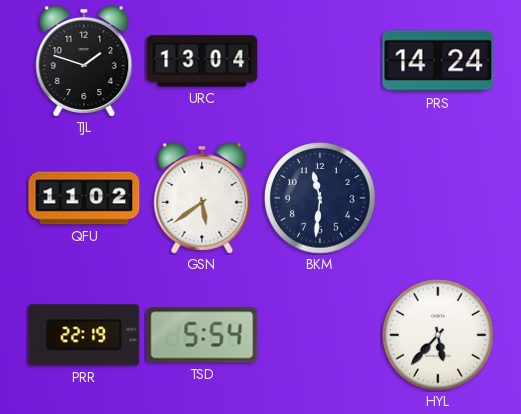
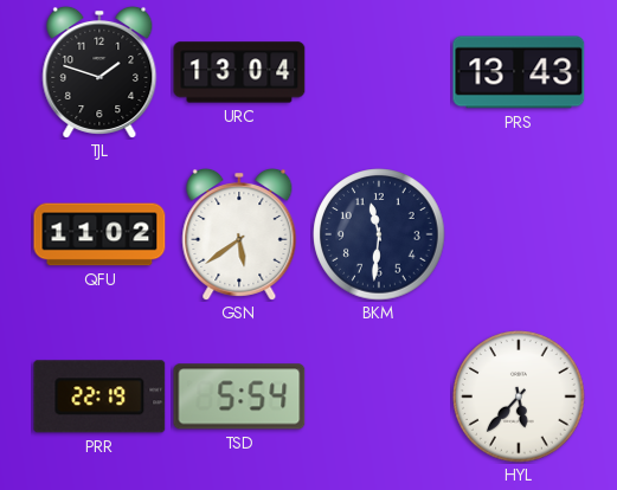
PRS: 14:24 -> 13:43
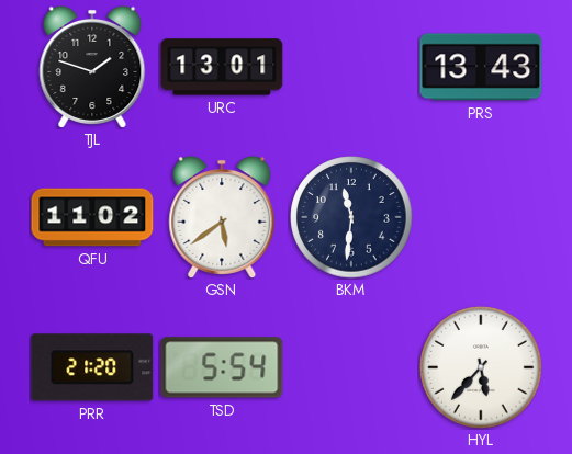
URC: 13:04 -> 13:01
PRR: 22:19 -> 21:20
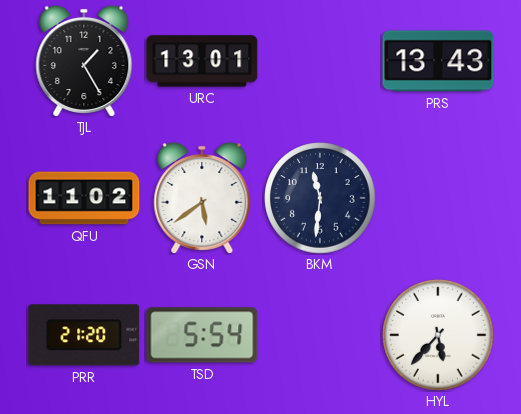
TJL: 1:48 -> 1:25
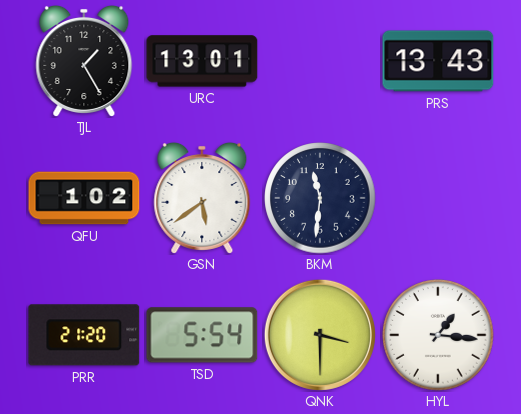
QFU: 11:02 -> 1:02
QNK: none -> 3:30
HYL: 5:37 -> 1:16
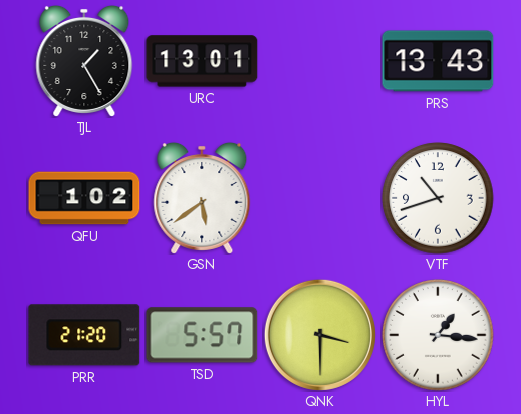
BKM: 11:31 -> none
VTF: none -> 10:42
TSD: 5:54 -> 5:57
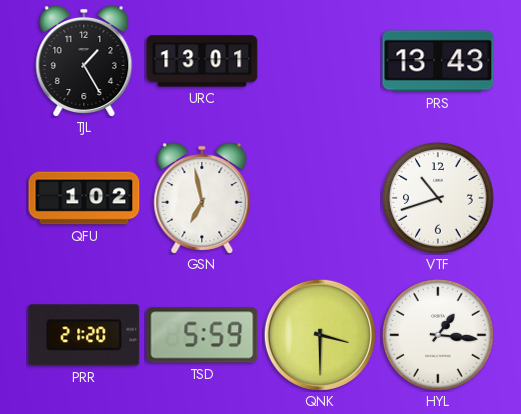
GSN: 5:39 -> 6:58
TSD: 5:57 -> 5:59
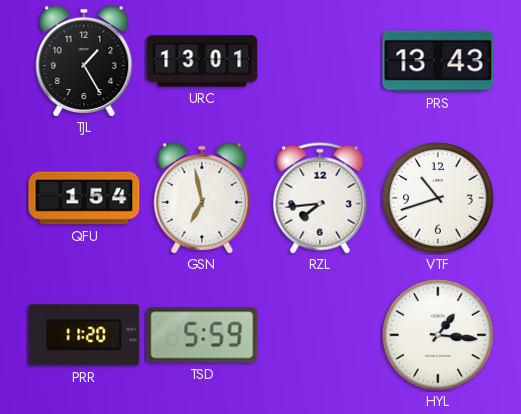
QFU: 1:02 -> 1:54
RZL: none -> 7:44
PRR: 21:20 -> 11:20
QNK: 3:30 -> none
